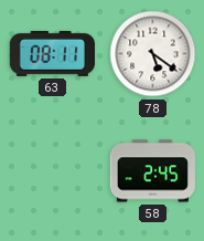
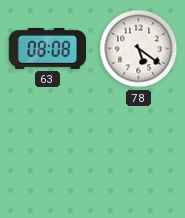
63: 08:11 -> 08:08
58: 2:45 -> none
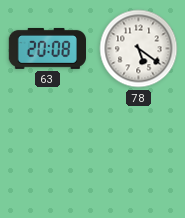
63: 08:08 -> 20:08
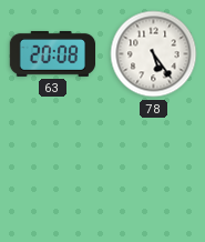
78: 5:21 -> 5:24
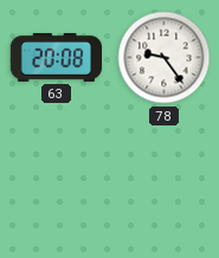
78: 5:24 -> 9:24
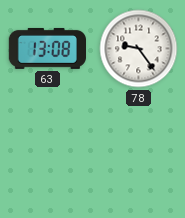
63: 20:08 -> 13:08
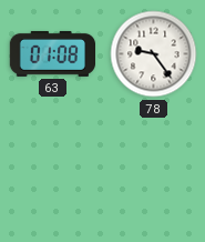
63: 13:08 -> 01:08
